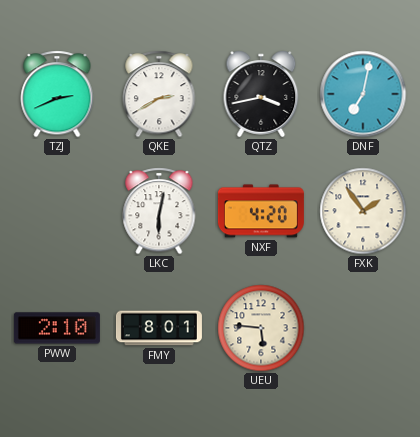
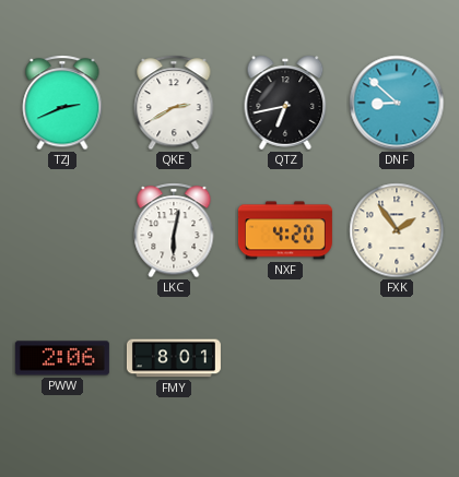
QTZ: 3:43 -> 6:43
DNF: 7:02 -> 8:52
PWW: 2:10 -> 2:06
UEU: 5:46 -> none
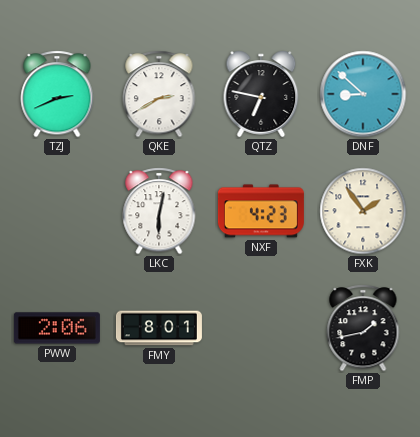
QTZ: 6:43 -> 6:47
NXF: 4:20 -> 4:23
FMP: none -> 1:43
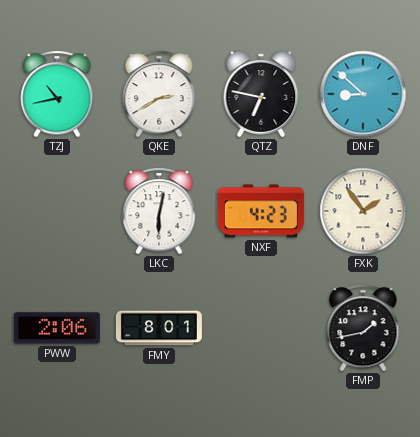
TZJ: 2:41 -> 10:43
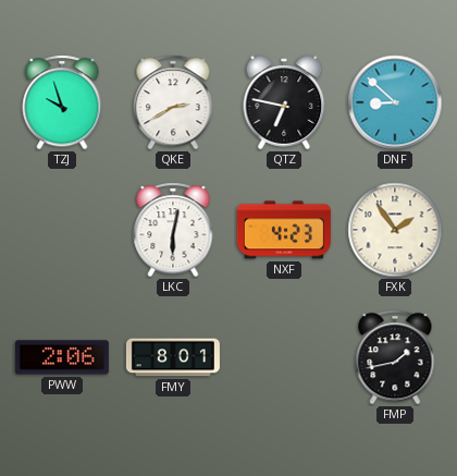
TZJ: 10:43 -> 9:57
